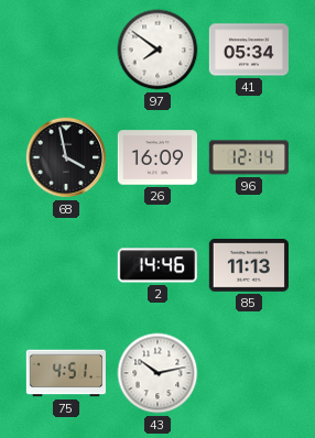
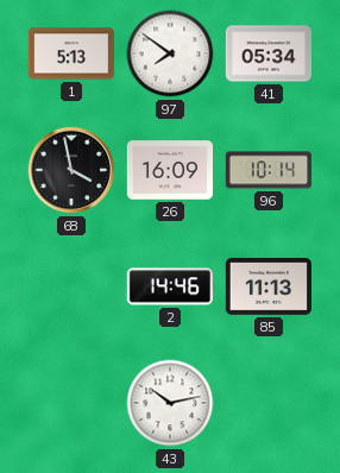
1: none -> 5:13
96: 12:14 -> 10:14
75: 4:51 -> none
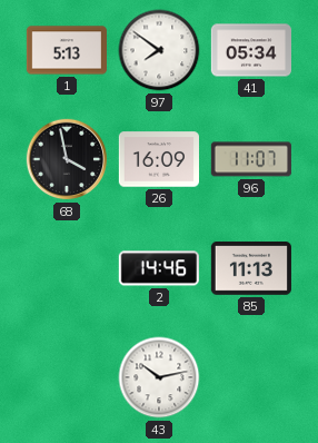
96: 10:14 -> 11:07
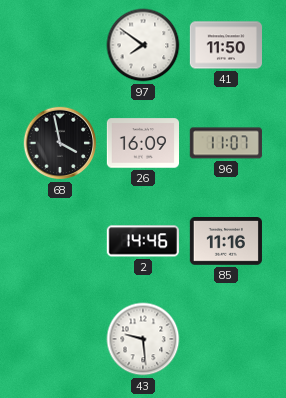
1: 5:13 -> none
41: 05:34 -> 11:50
85: 11:13 -> 11:16
43: 10:13 -> 9:29
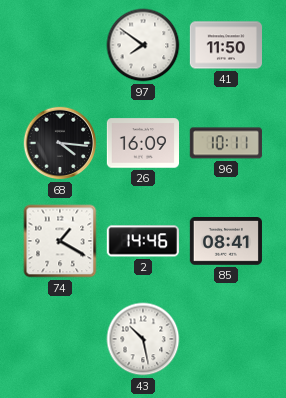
68: 3:58 -> 4:16
96: 11:07 -> 10:11
74: none -> 1:20
85: 11:16 -> 08:41
43: 9:29 -> 10:28
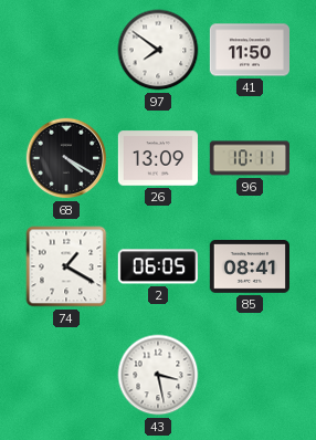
68: 4:16 -> 4:20
26: 16:09 -> 13:09
2: 14:46 -> 06:05
43: 10:28 -> 3:28
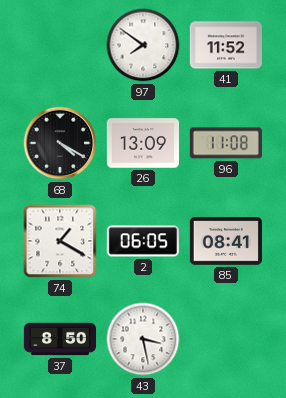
41: 11:50 -> 11:52
96: 10:11 -> 11:08
37: none -> 8:50
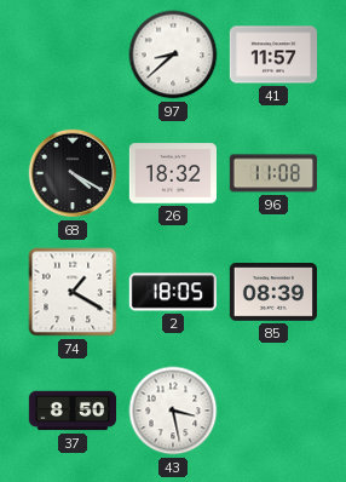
97: 7:51 -> 8:38
41: 11:52 -> 11:57
26: 13:09 -> 18:32
2: 06:05 -> 18:05
85: 08:41 -> 08:39
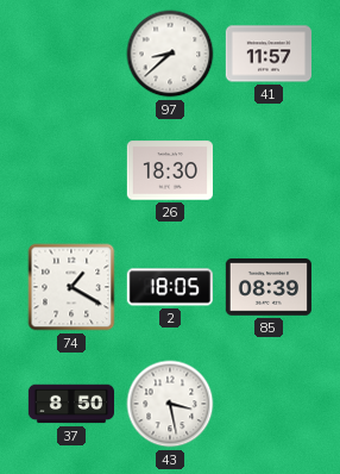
68: 4:20 -> none
26: 18:32 -> 18:30
96: 11:08 -> none
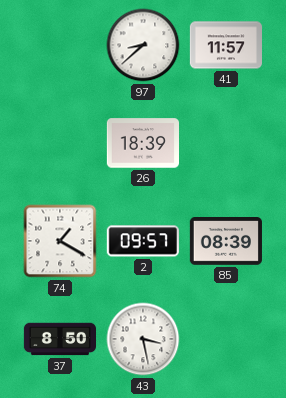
26: 18:30 -> 18:39
2: 18:05 -> 09:57
